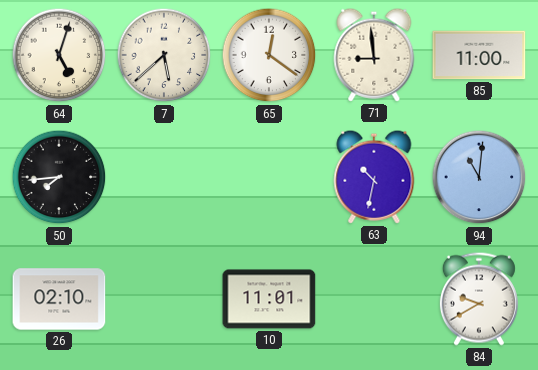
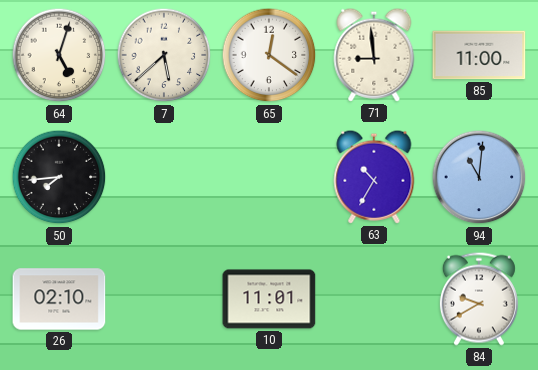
63: 10:32 -> 10:35
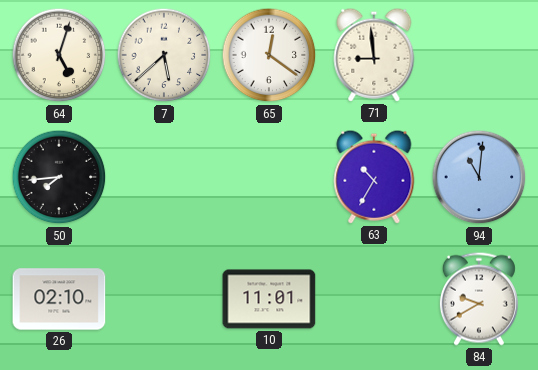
85: 11:00 -> none
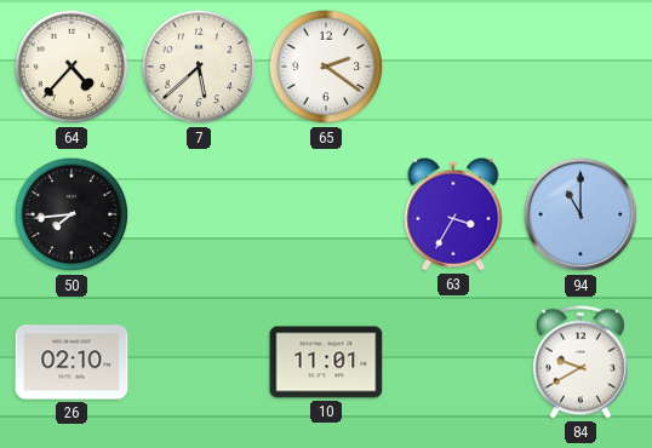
64: 5:03 -> 4:37
65: 12:21 -> 2:21
71: 8:59 -> none
63: 10:35 -> 3:35
94: 11:01 -> 11:00
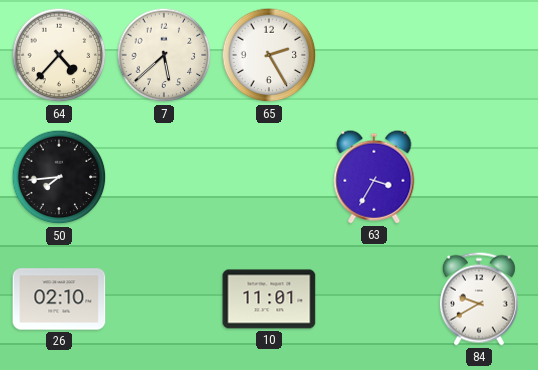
65: 2:21 -> 2:25
94: 11:00 -> none
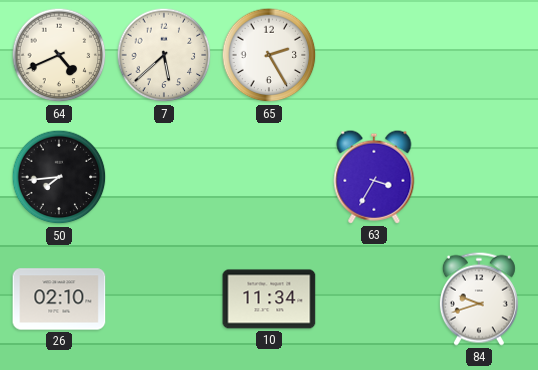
64: 4:37 -> 4:41
10: 11:01 -> 11:34
84: 9:40 -> 9:42
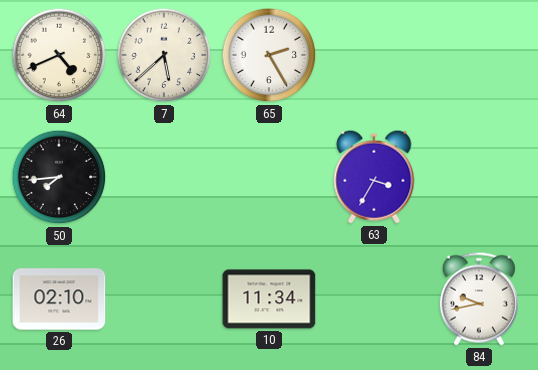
84: 9:42 -> 9:43
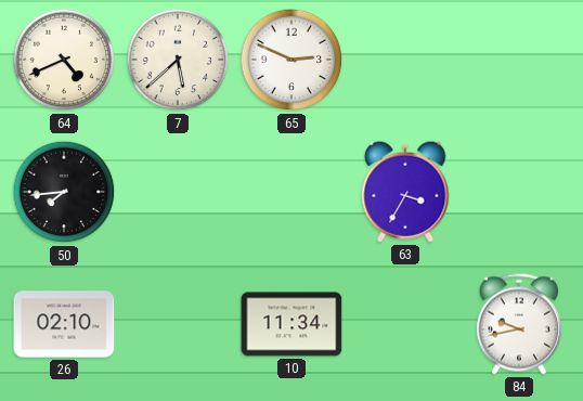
65: 2:25 -> 2:49
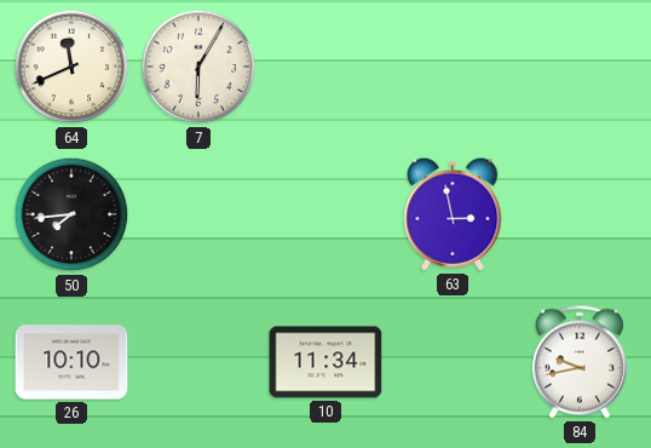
64: 4:41 -> 11:41
7: 5:38 -> 6:05
65: 2:49 -> none
63: 3:35 -> 2:58
26: 02:10 -> 10:10
